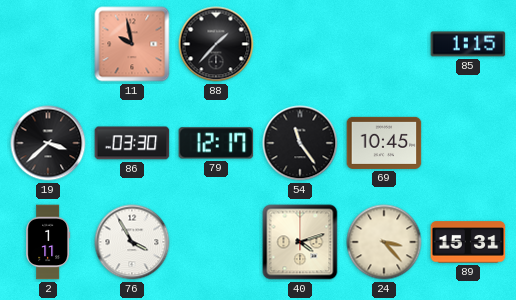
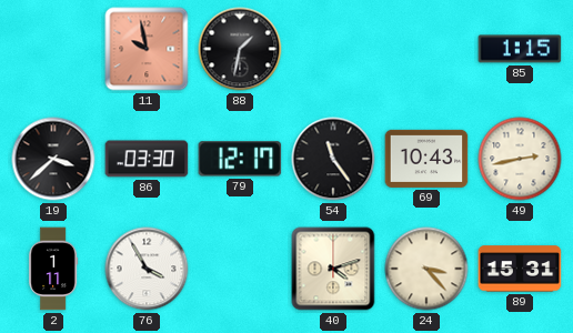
88: 1:37 -> 1:32
69: 10:45 -> 10:43
49: none -> 2:43
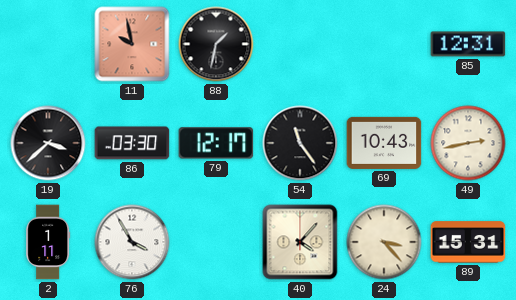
85: 1:15 -> 12:31
40: 4:12 -> 4:07
